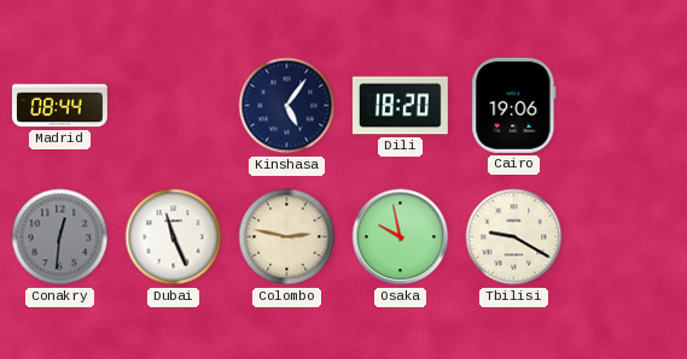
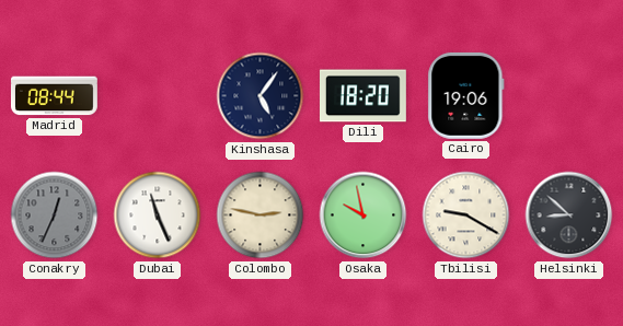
Conakry: 12:31 -> 12:34
Helsinki: none -> 8:52
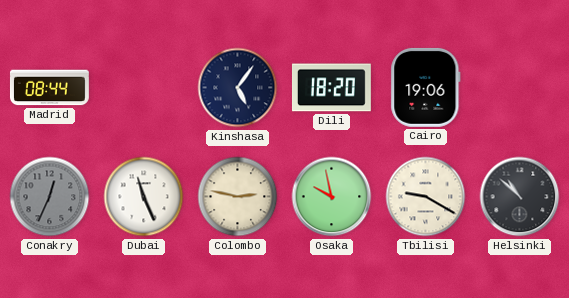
Helsinki: 8:52 -> 10:52
